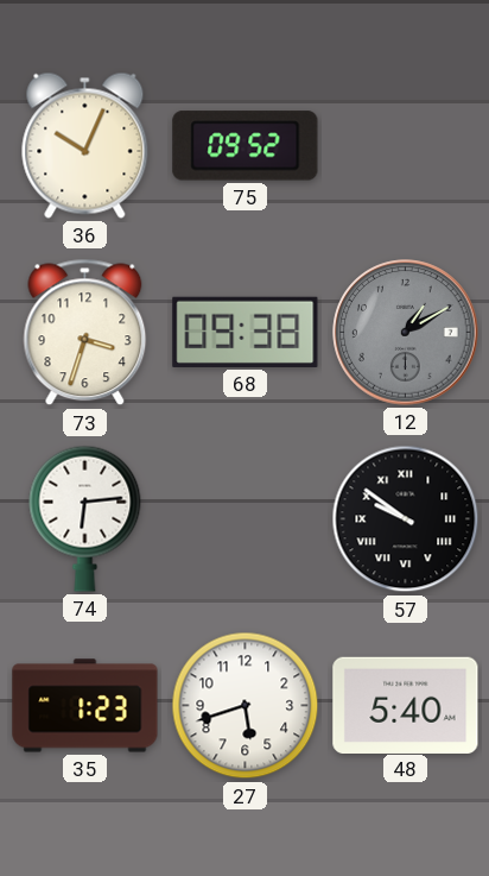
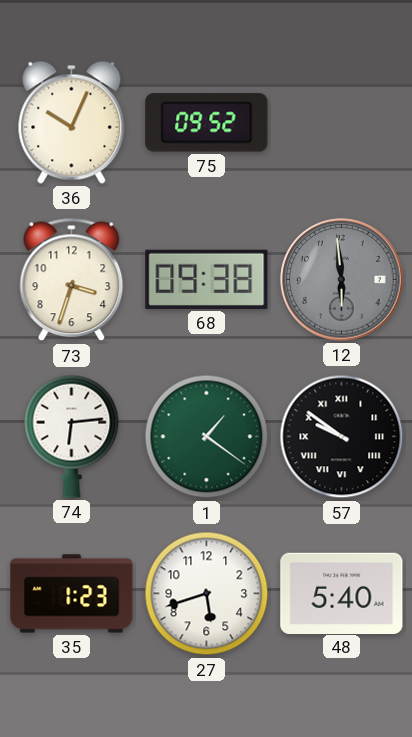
12: 1:10 -> 5:59
1: none -> 1:21
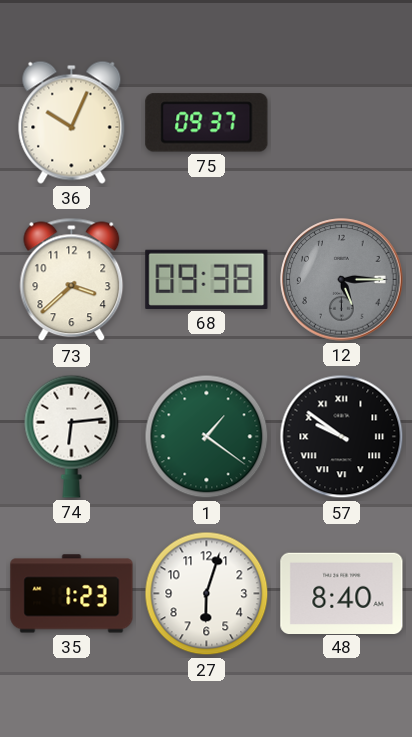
75: 09:52 -> 09:37
73: 3:33 -> 3:38
12: 5:59 -> 5:15
27: 5:42 -> 6:03
48: 5:40 -> 8:40
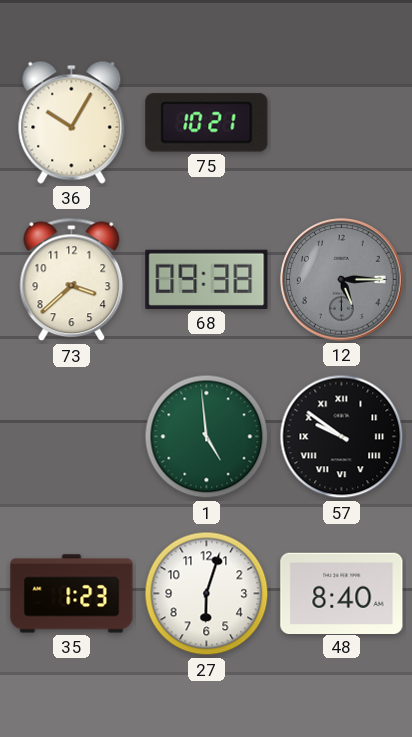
36: 10:04 -> 10:05
75: 09:37 -> 10:21
74: 6:14 -> none
1: 1:21 -> 4:59
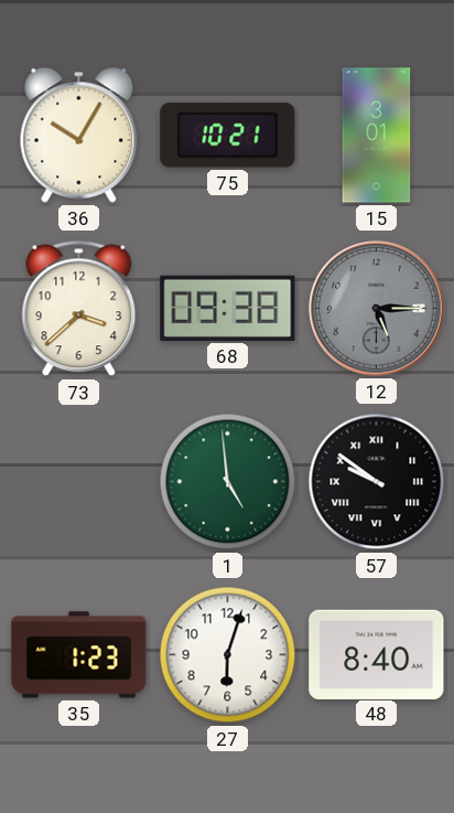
15: none -> 3:01
